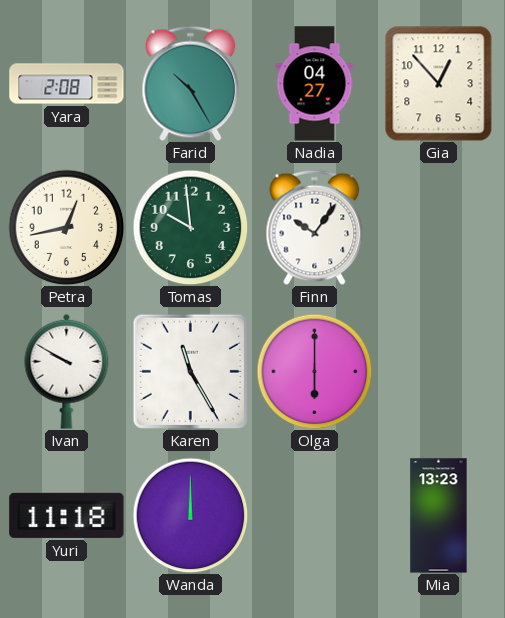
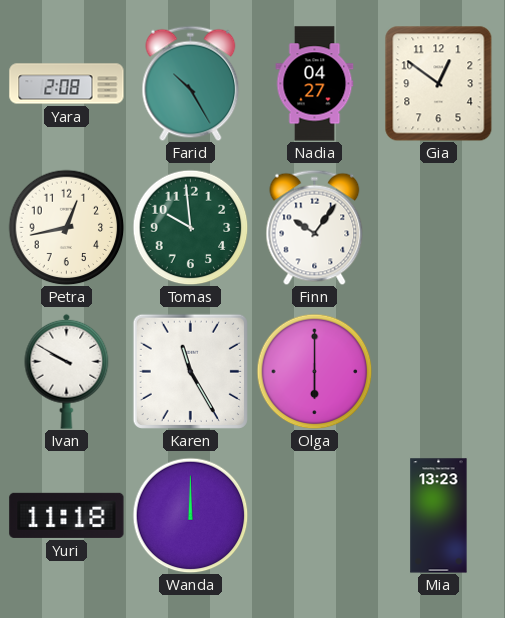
Gia: 12:53 -> 12:51
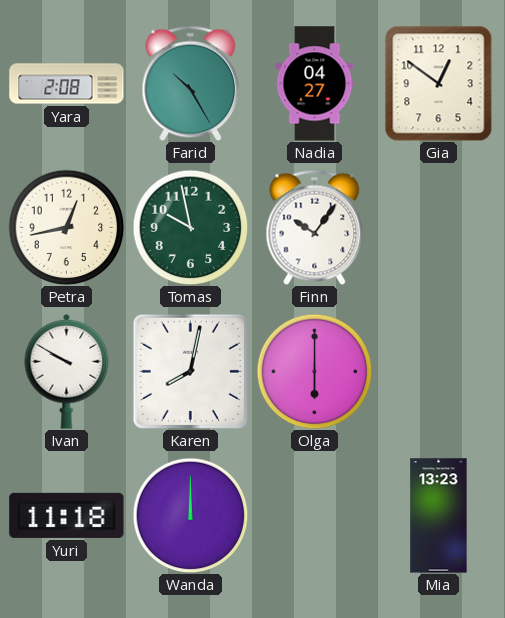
Tomas: 9:59 -> 9:58
Karen: 11:25 -> 8:02
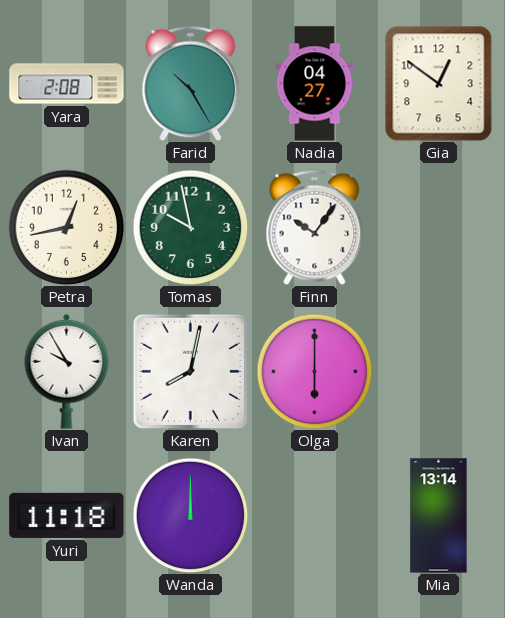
Ivan: 9:50 -> 9:55
Mia: 13:23 -> 13:14
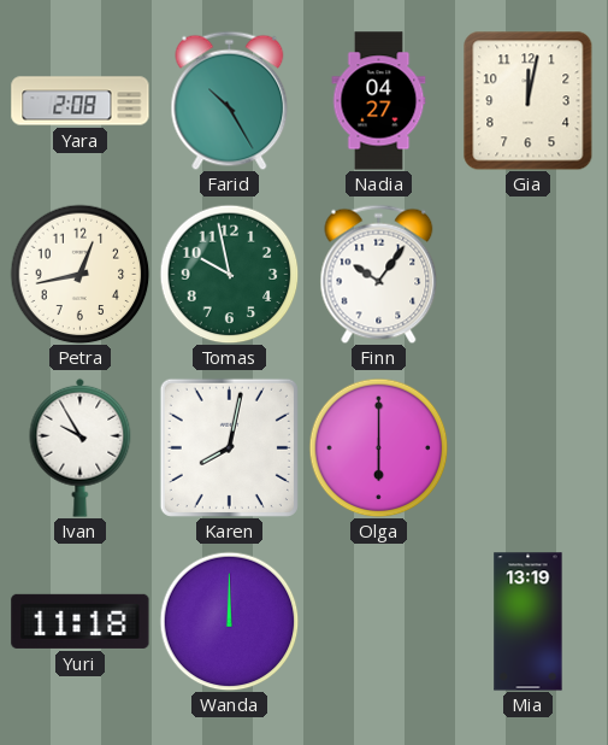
Gia: 12:51 -> 12:02
Mia: 13:14 -> 13:19
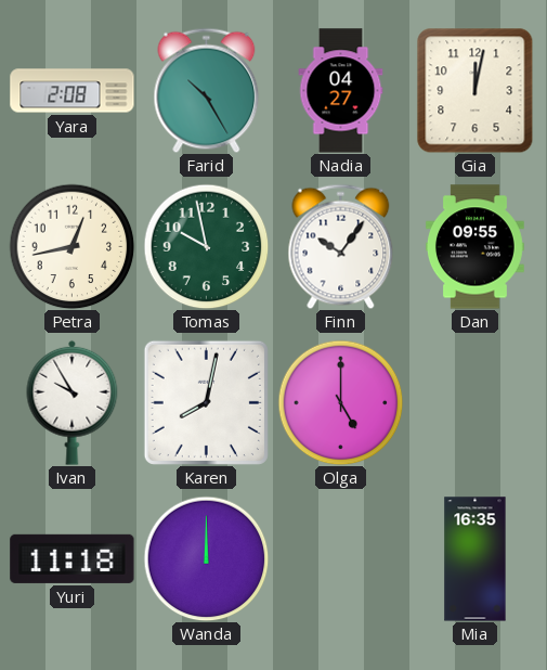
Dan: none -> 09:55
Olga: 6:00 -> 5:00
Mia: 13:19 -> 16:35
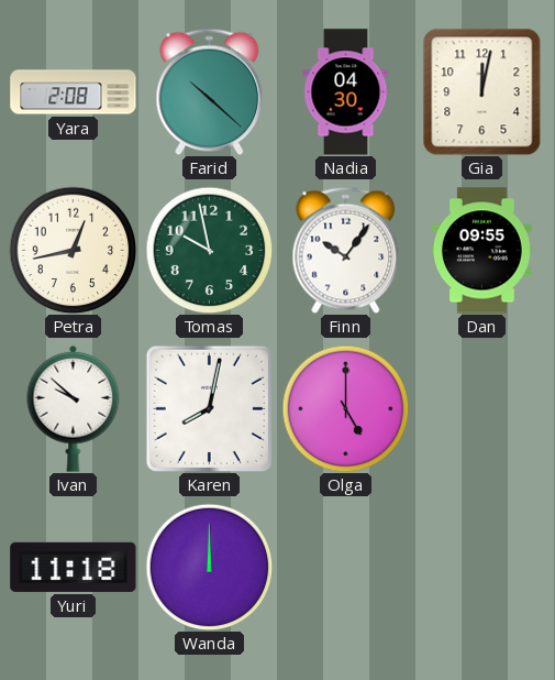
Farid: 10:25 -> 10:22
Nadia: 04:27 -> 04:30
Ivan: 9:55 -> 9:52
Mia: 16:35 -> none
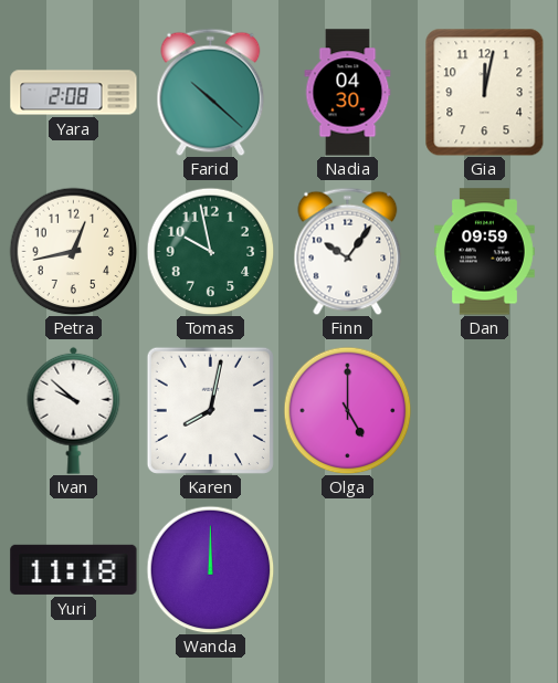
Dan: 09:55 -> 09:59
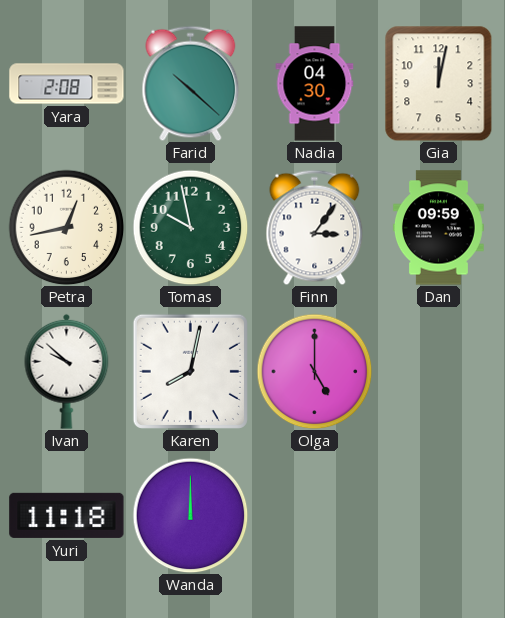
Finn: 10:06 -> 3:06
